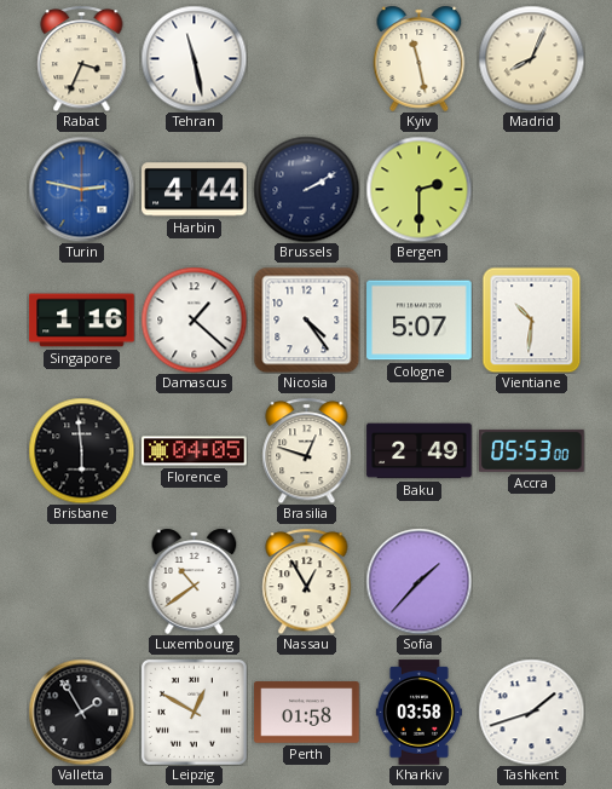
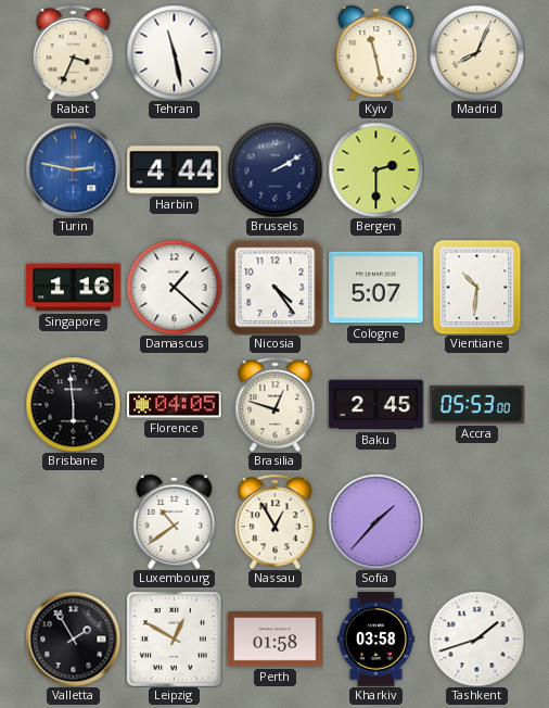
Baku: 2:49 -> 2:45
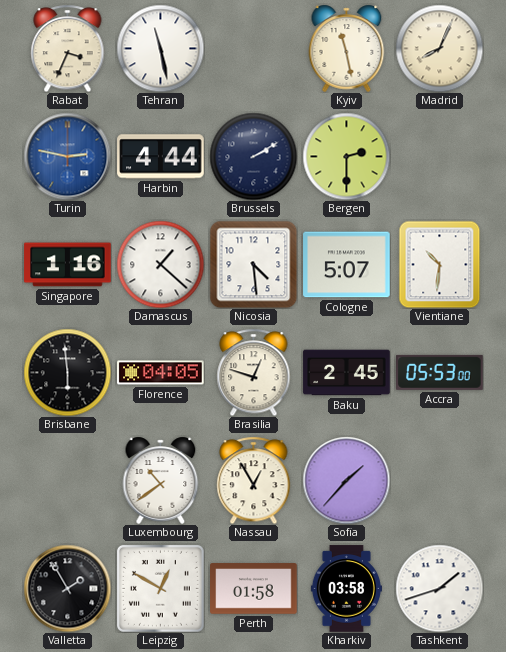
Nicosia: 4:24 -> 4:29
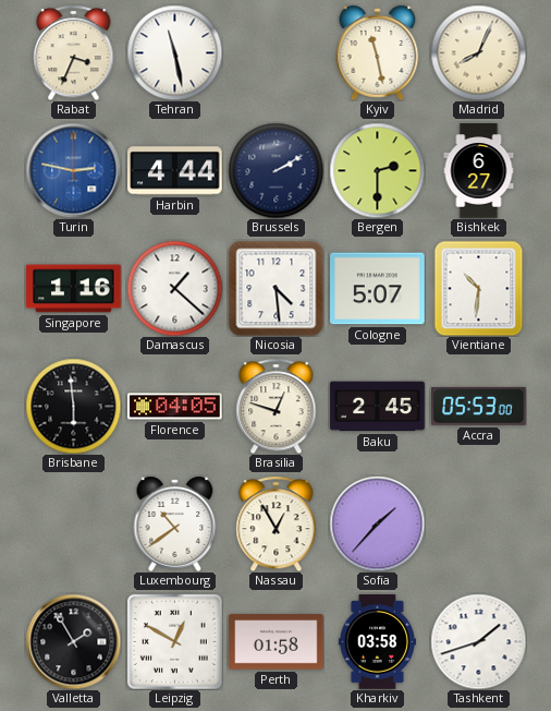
Bishkek: none -> 6:27
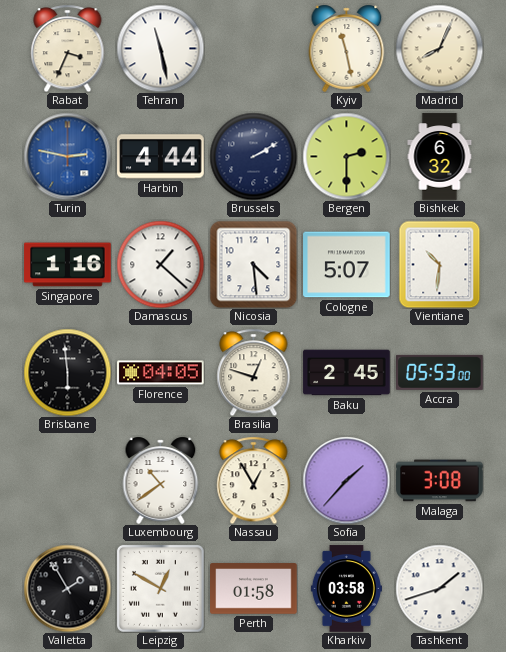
Bishkek: 6:27 -> 6:32
Malaga: none -> 3:08
